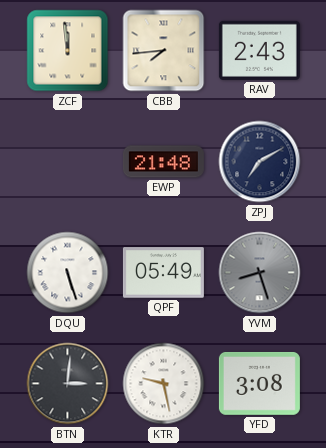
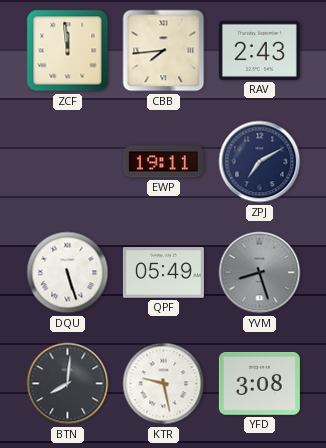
EWP: 21:48 -> 19:11
BTN: 3:01 -> 8:01
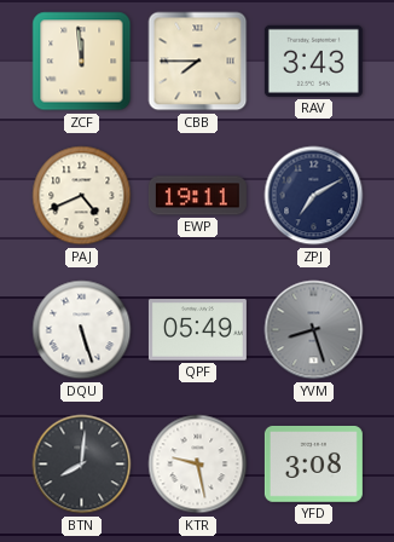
CBB: 7:44 -> 7:45
RAV: 2:43 -> 3:43
PAJ: none -> 4:41
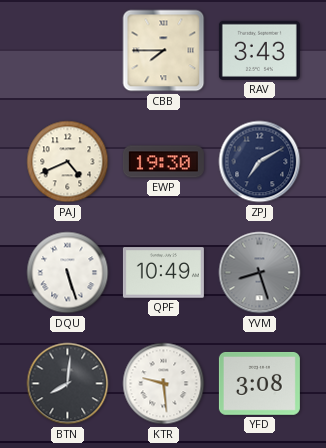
ZCF: 11:59 -> none
EWP: 19:11 -> 19:30
QPF: 05:49 -> 10:49
KTR: 9:28 -> 9:29
